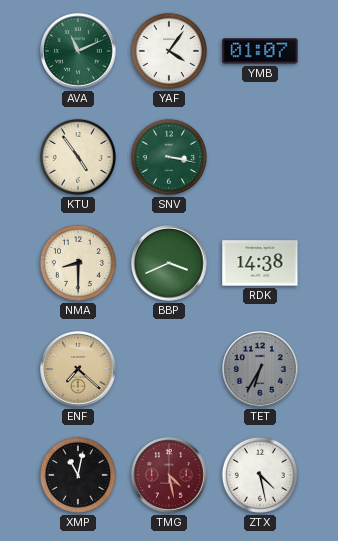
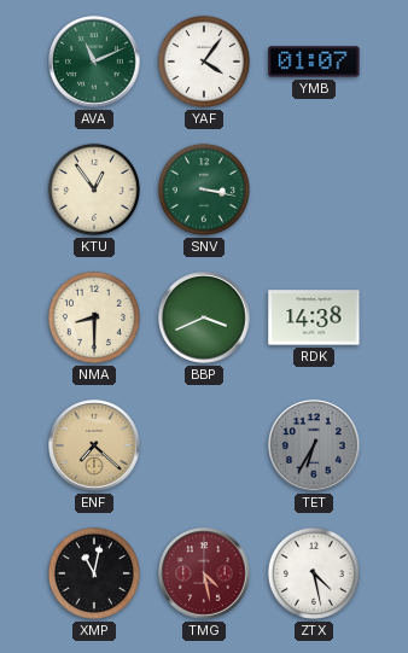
KTU: 4:54 -> 12:54
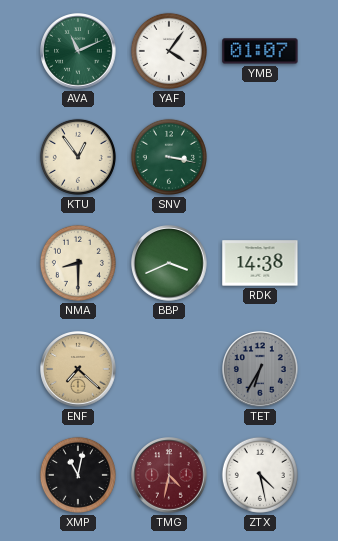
TMG: 4:28 -> 4:32
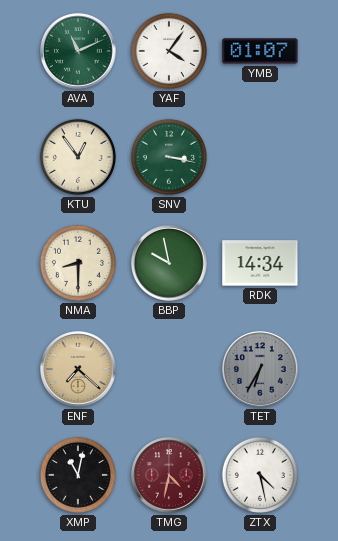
BBP: 3:41 -> 9:58
RDK: 14:38 -> 14:34
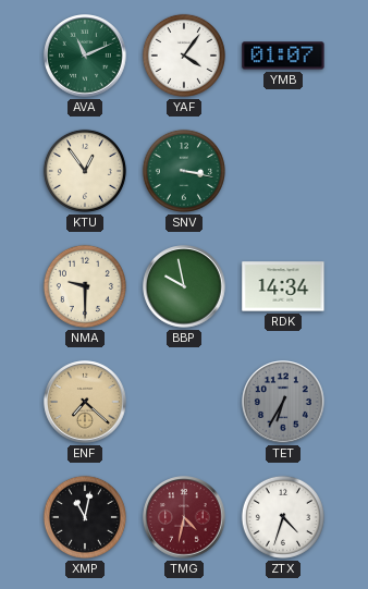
NMA: 8:30 -> 9:30
ZTX: 4:28 -> 4:33
